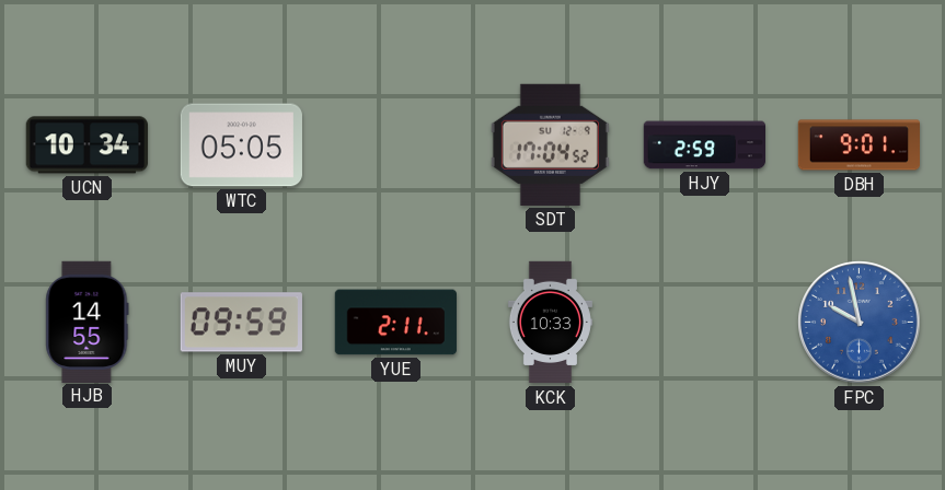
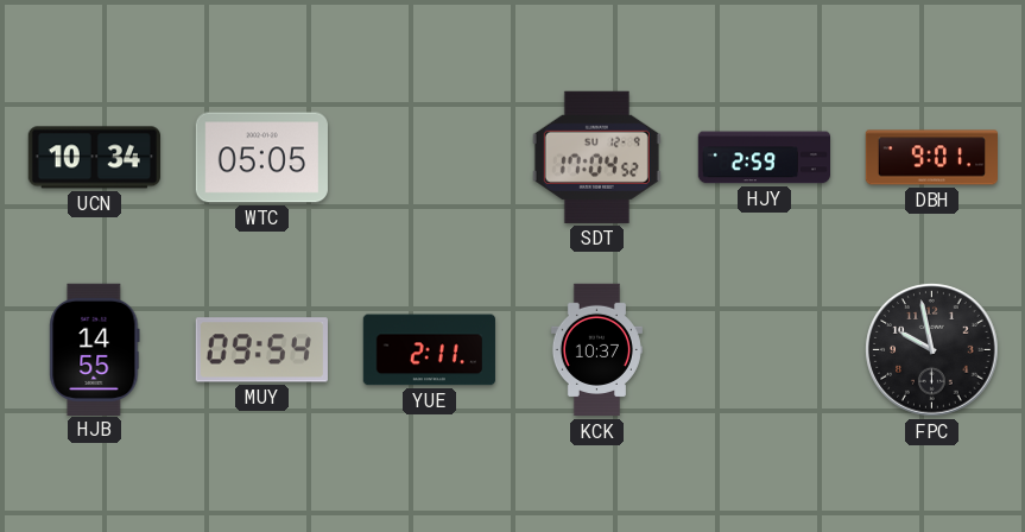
MUY: 09:59 -> 09:54
KCK: 10:33 -> 10:37
FPC dial: blue -> black
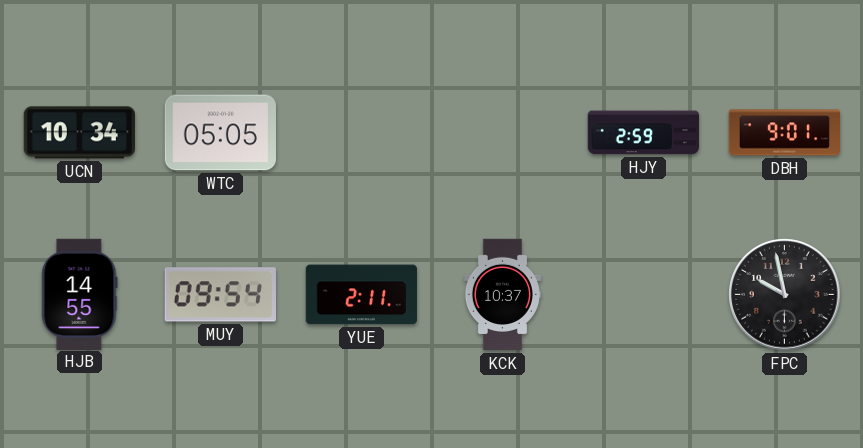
SDT: 17:04 -> none
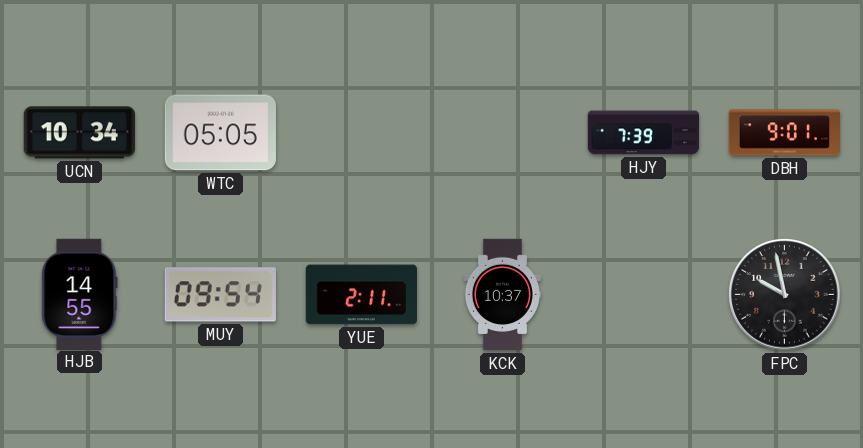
HJY: 2:59 -> 7:39
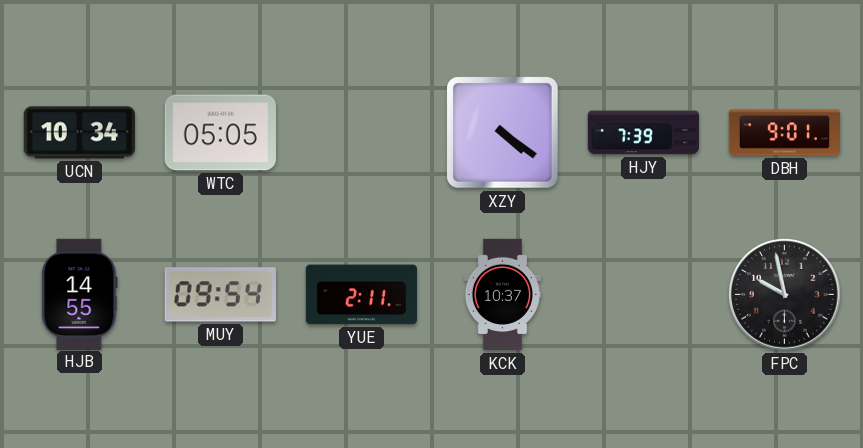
XZY: none -> 4:21
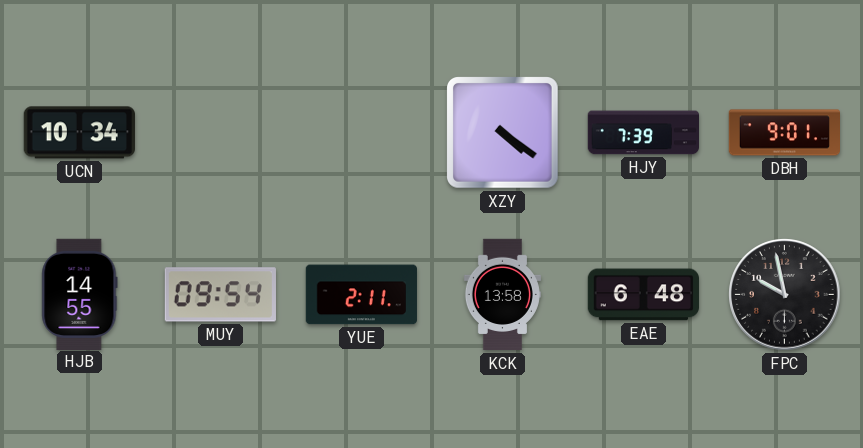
WTC: 05:05 -> none
KCK: 10:37 -> 13:58
EAE: none -> 6:48
